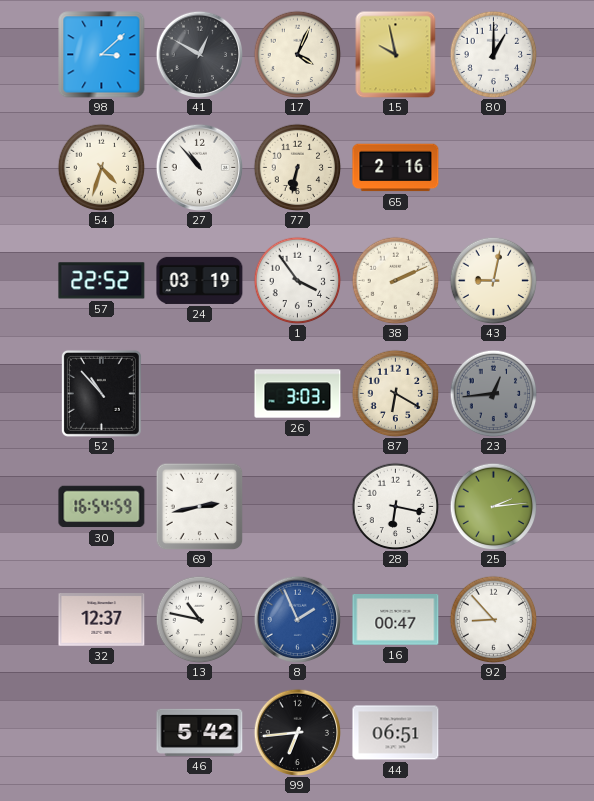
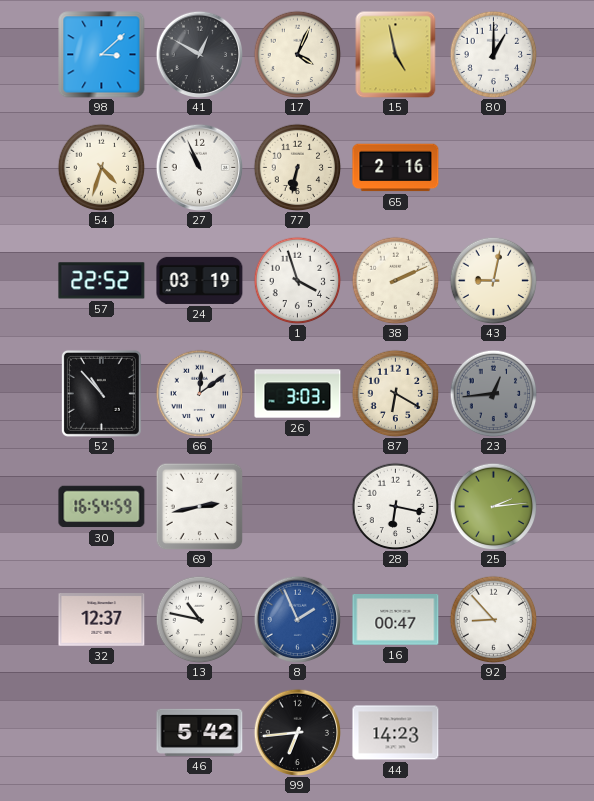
15: 9:58 -> 4:58
27: 10:53 -> 10:56
1: 3:54 -> 3:57
66: none -> 12:09
44: 06:51 -> 14:23
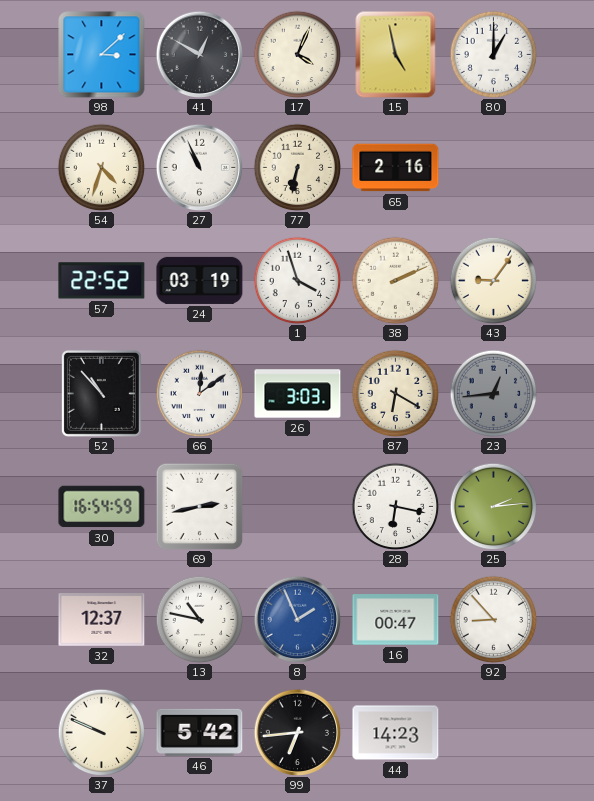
43: 9:02 -> 9:06
37: none -> 9:49
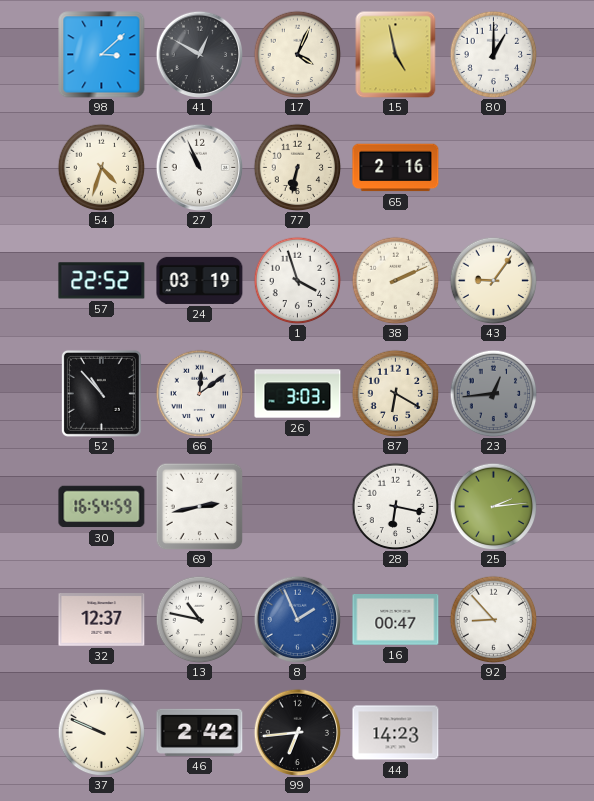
46: 5:42 -> 2:42
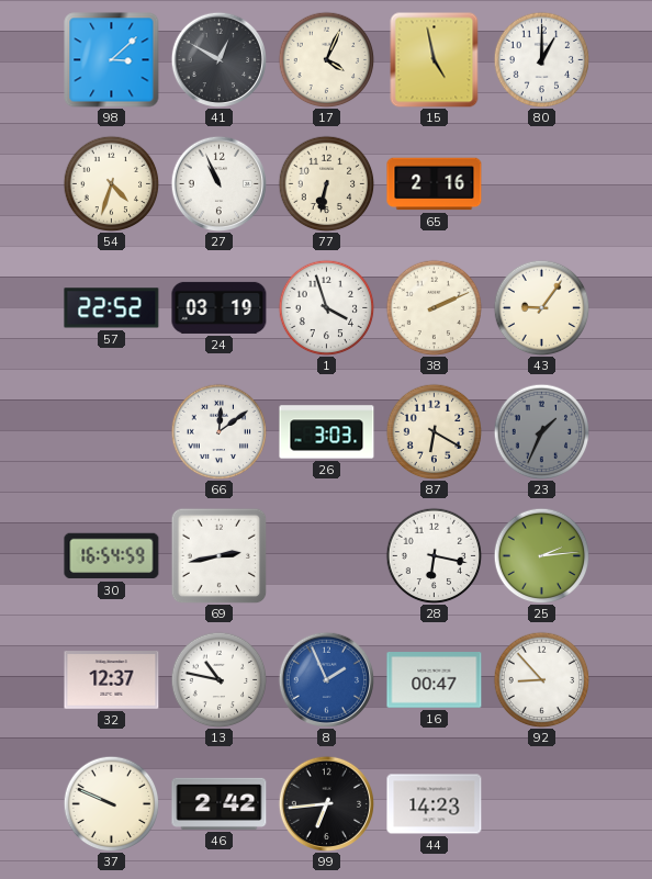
52: 10:53 -> none
23: 12:44 -> 1:34
